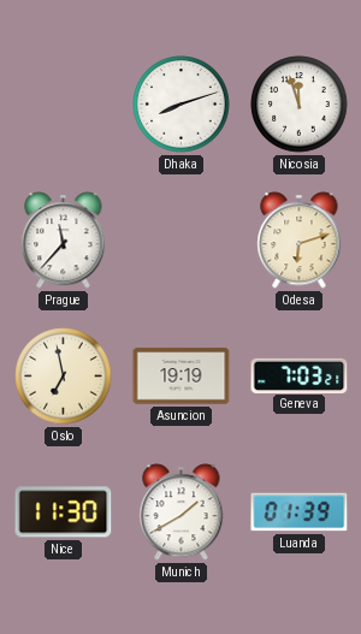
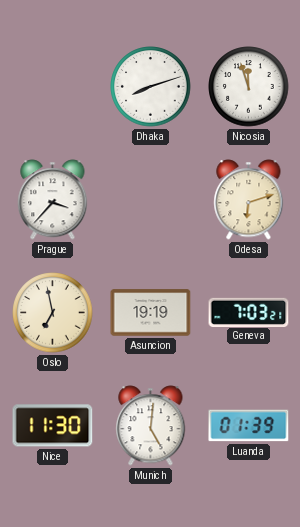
Prague: 11:37 -> 3:37
Munich: 1:40 -> 5:01
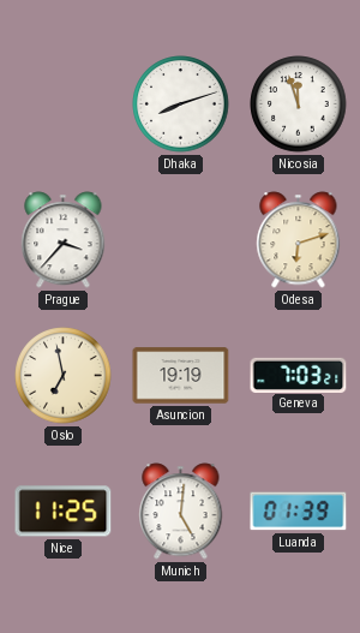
Nice: 11:30 -> 11:25
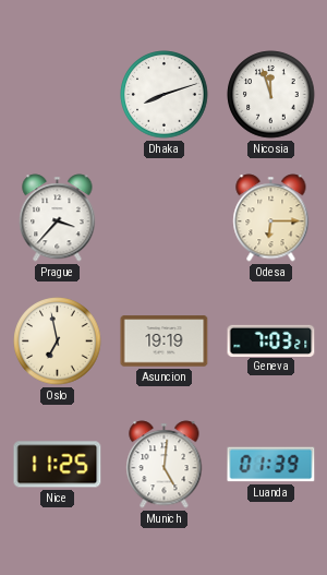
Odesa: 6:12 -> 6:15
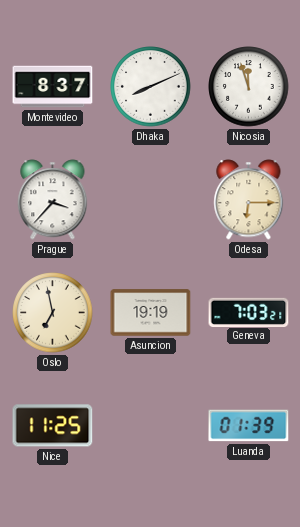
Montevideo: none -> 8:37
Dhaka: 8:12 -> 8:11
Munich: 5:01 -> none
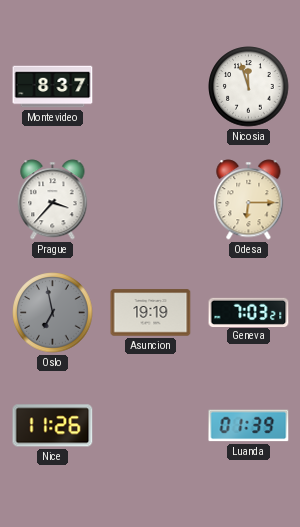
Dhaka: 8:11 -> none
Oslo dial: cream -> grey
Nice: 11:25 -> 11:26
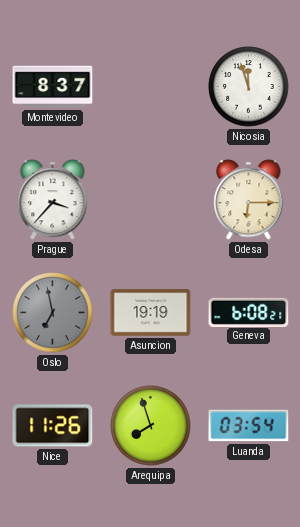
Geneva: 7:03 -> 6:08
Arequipa: none -> 7:57
Luanda: 01:39 -> 03:54
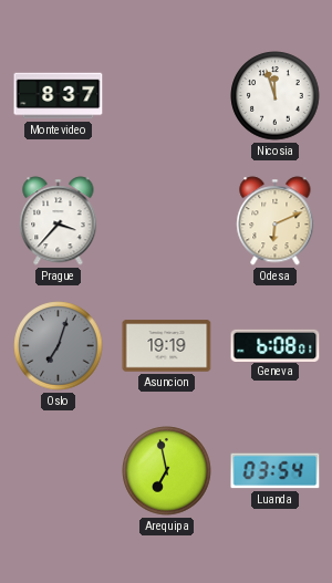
Odesa: 6:15 -> 6:11
Oslo: 6:58 -> 7:03
Geneva: 6:08:21 -> 6:08:01
Nice: 11:26 -> none
Arequipa: 7:57 -> 6:58
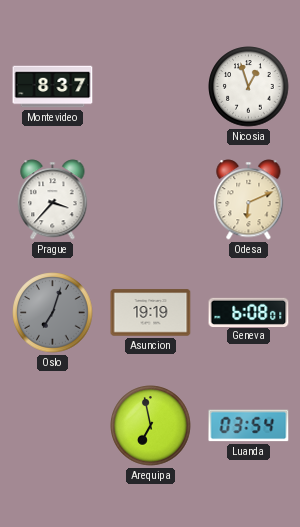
Nicosia: 11:57 -> 12:57
